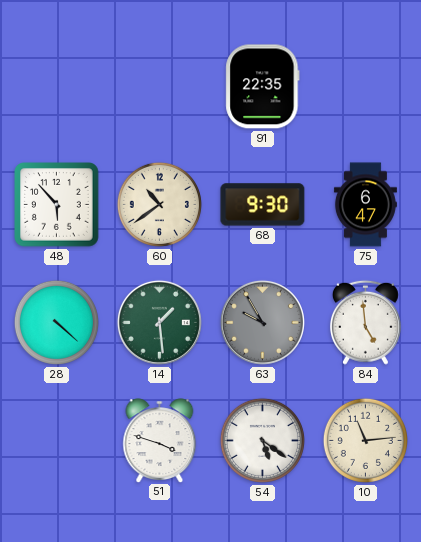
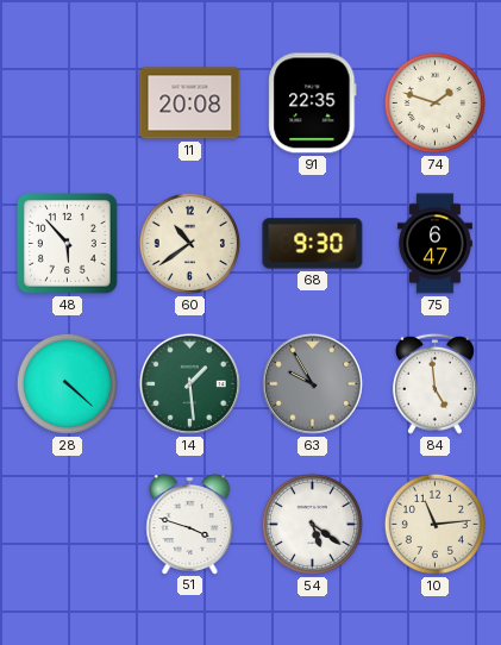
11: none -> 20:08
74: none -> 1:48
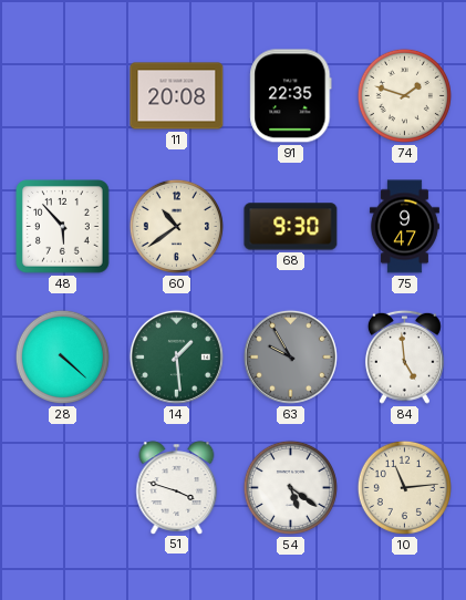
75: 6:47 -> 9:47
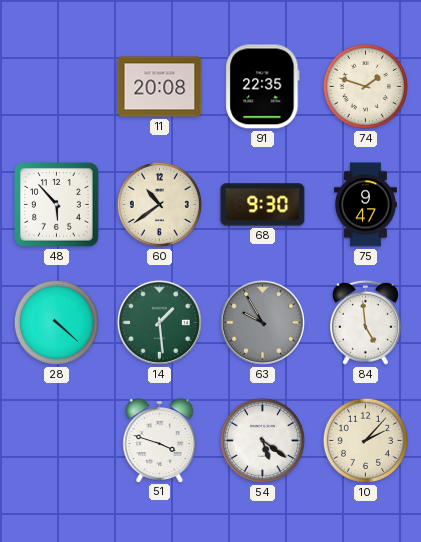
10: 11:14 -> 2:07
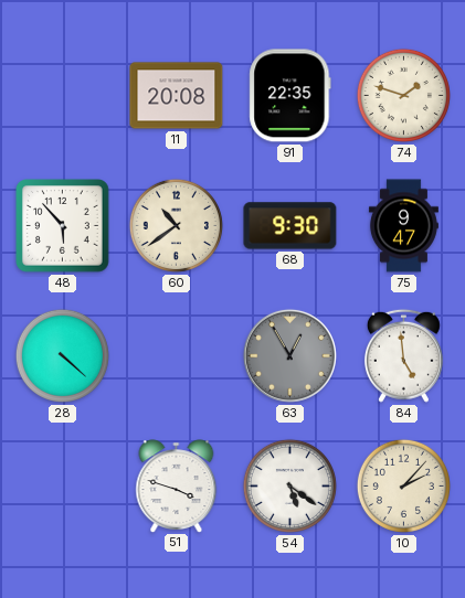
14: 1:29 -> none
63: 9:55 -> 12:55
